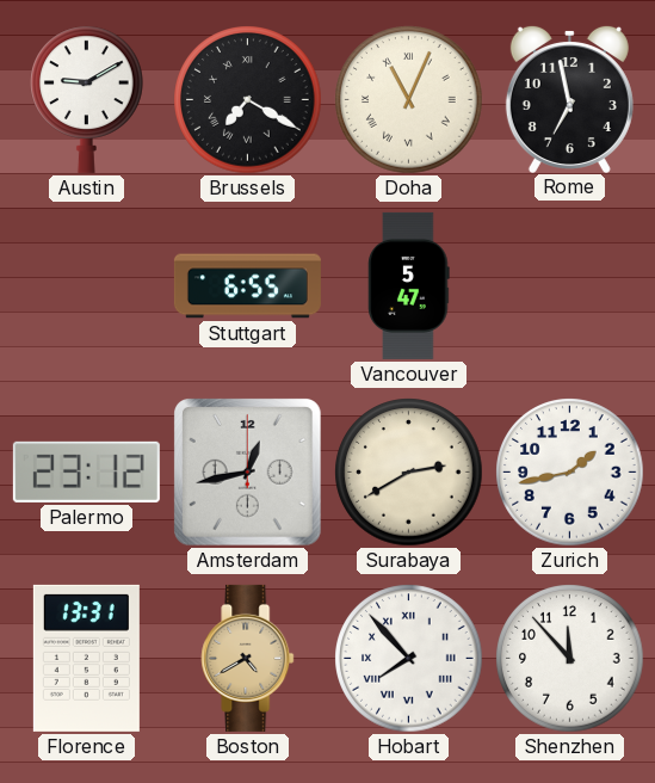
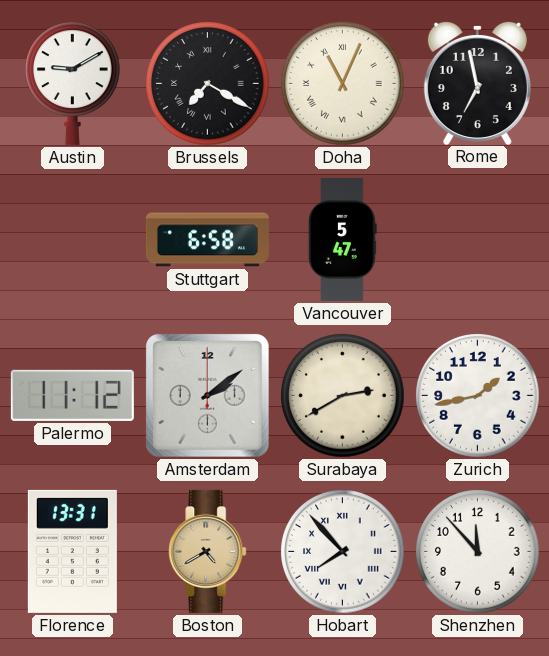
Stuttgart: 6:55 -> 6:58
Palermo: 23:12 -> 11:12
Amsterdam: 12:43 -> 2:09
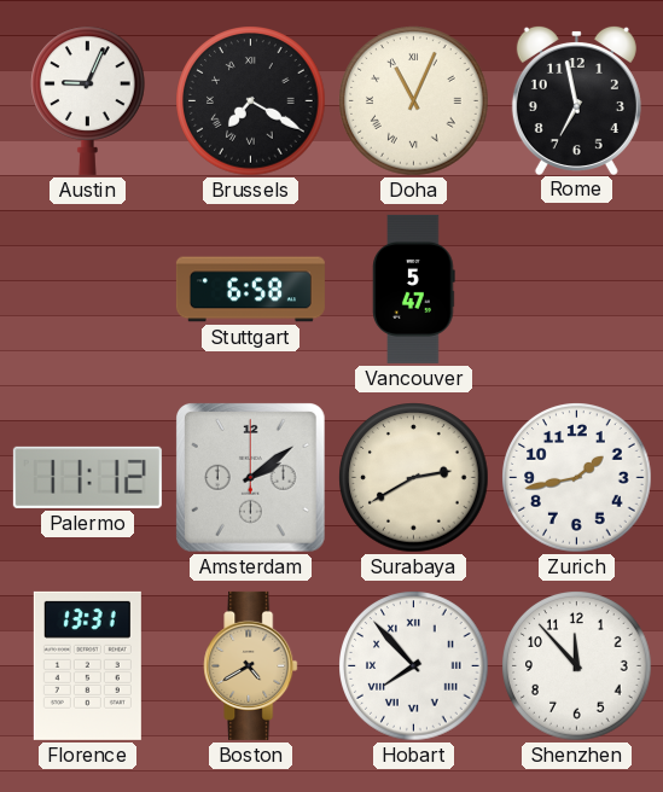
Austin: 9:10 -> 9:04
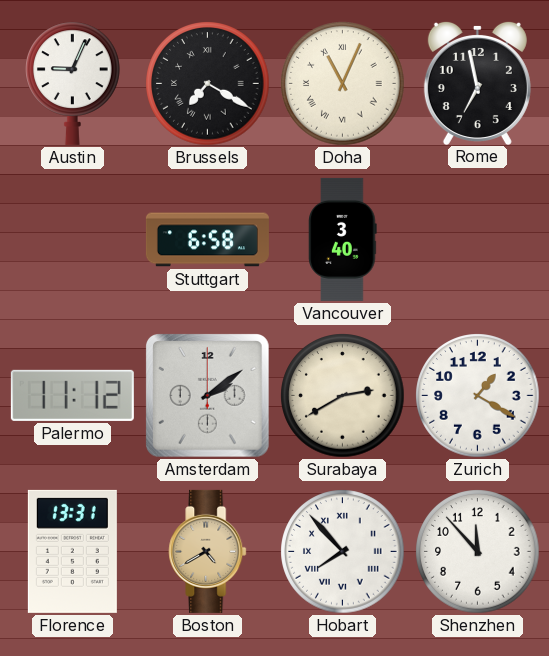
Vancouver: 5:47 -> 3:40
Zurich: 1:43 -> 1:20
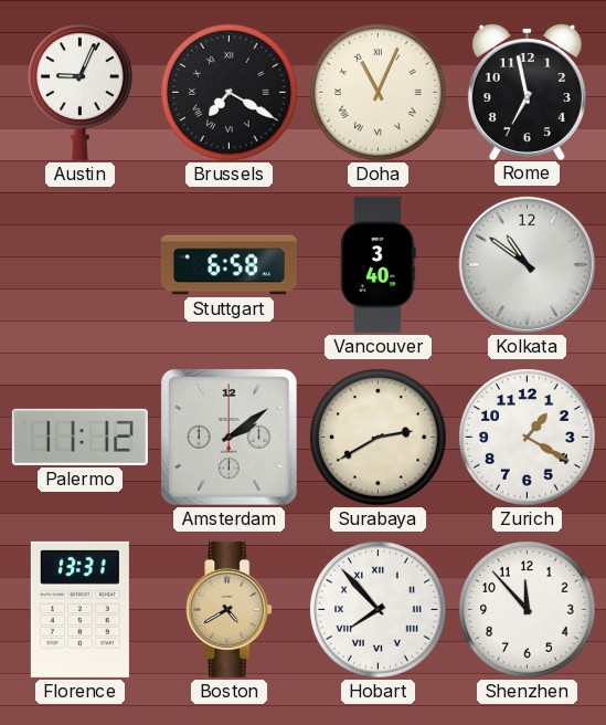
Kolkata: none -> 10:51
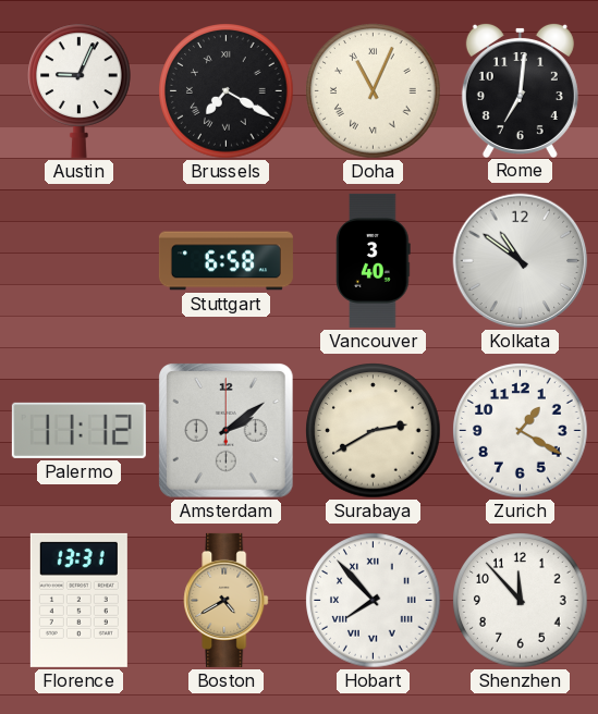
Rome: 6:58 -> 7:01
